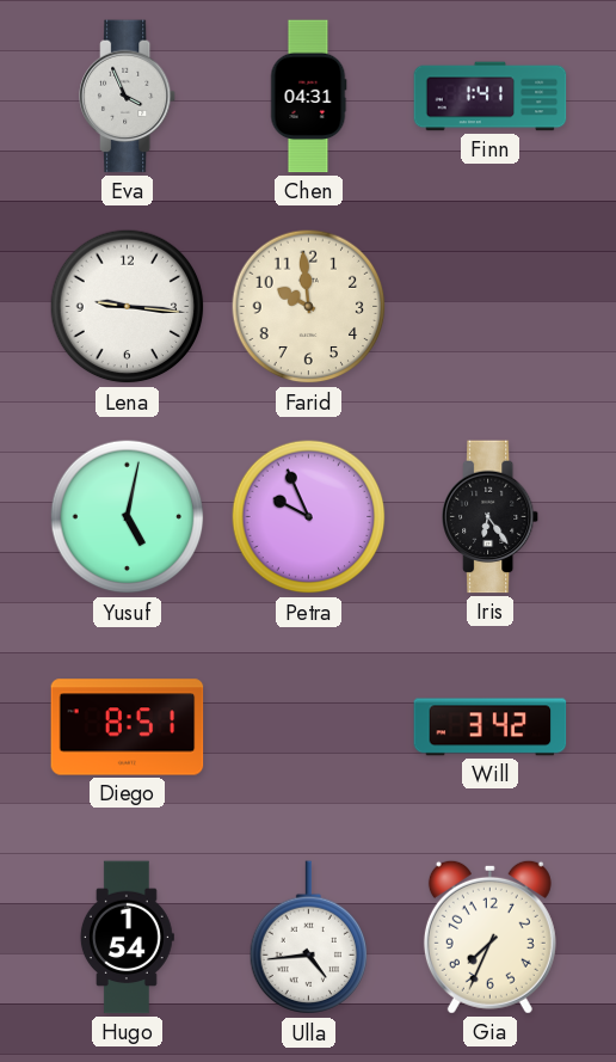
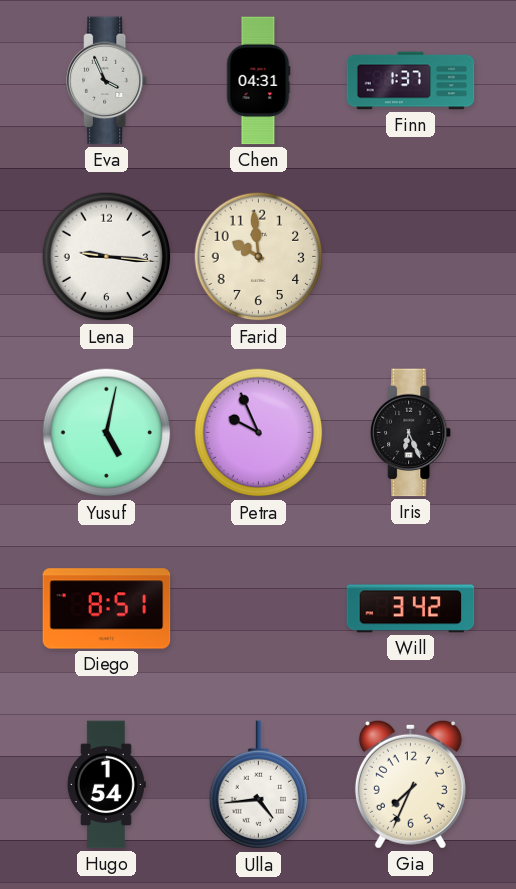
Finn: 1:41 -> 1:37
Iris: 6:24 -> 6:26
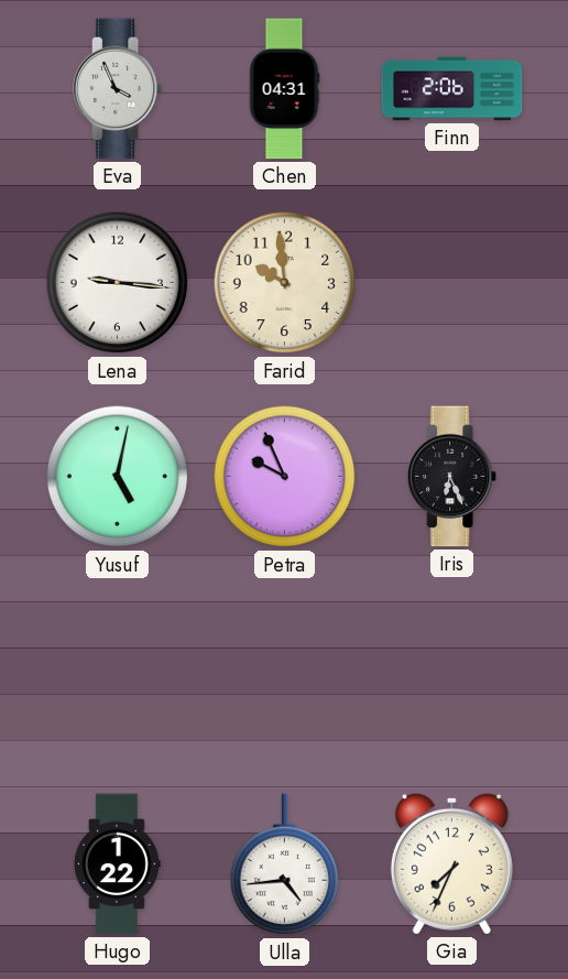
Finn: 1:37 -> 2:06
Diego: 8:51 -> none
Will: 3:42 -> none
Hugo: 1:54 -> 1:22
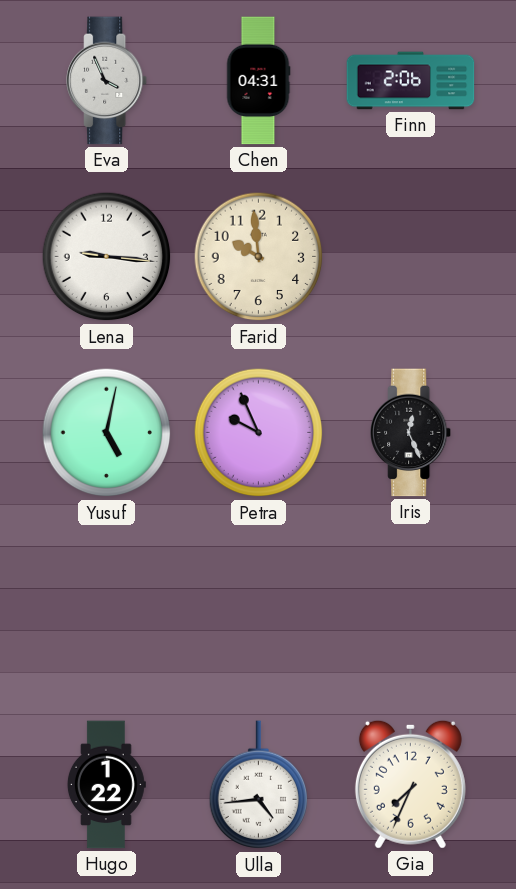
Iris: 6:26 -> 12:26
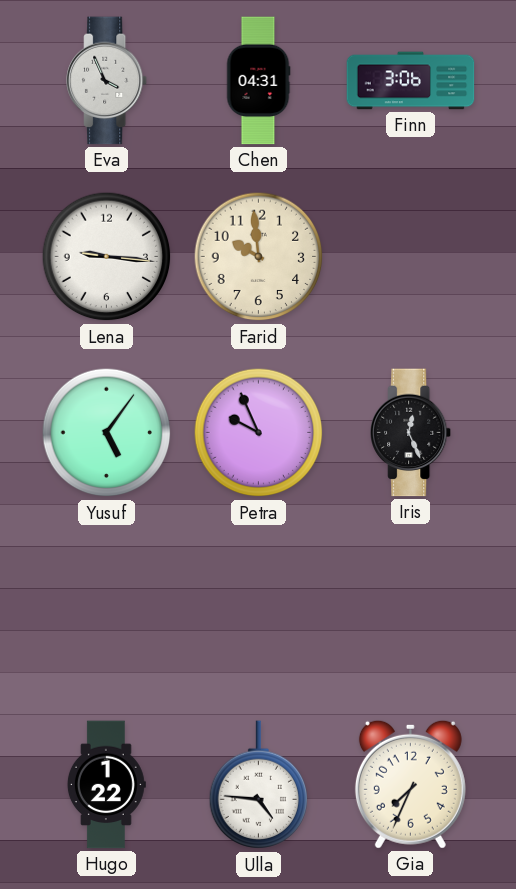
Finn: 2:06 -> 3:06
Yusuf: 5:02 -> 5:06
Ulla: 4:44 -> 4:46
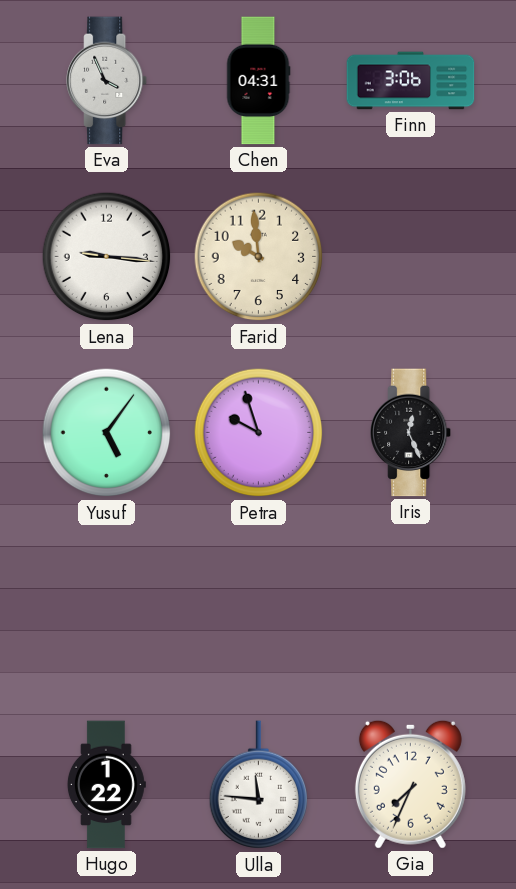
Petra: 9:56 -> 9:57
Ulla: 4:46 -> 11:46
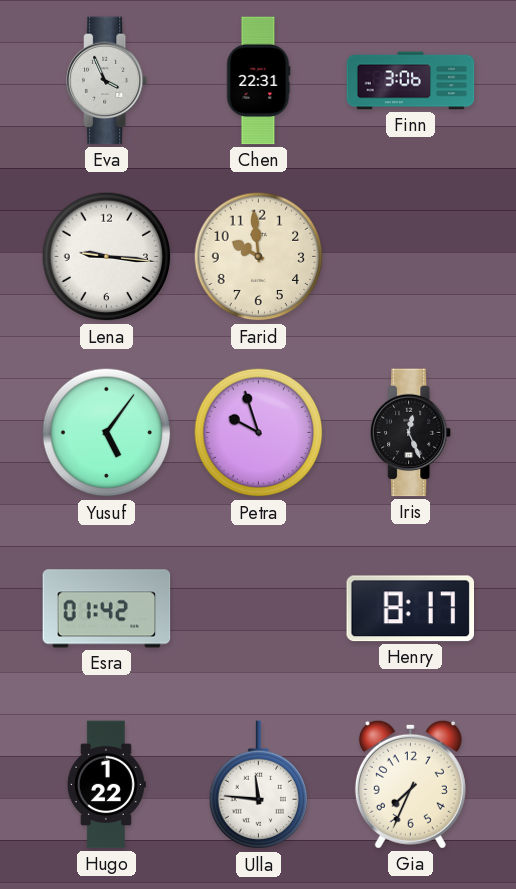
Chen: 04:31 -> 22:31
Esra: none -> 01:42
Henry: none -> 8:17
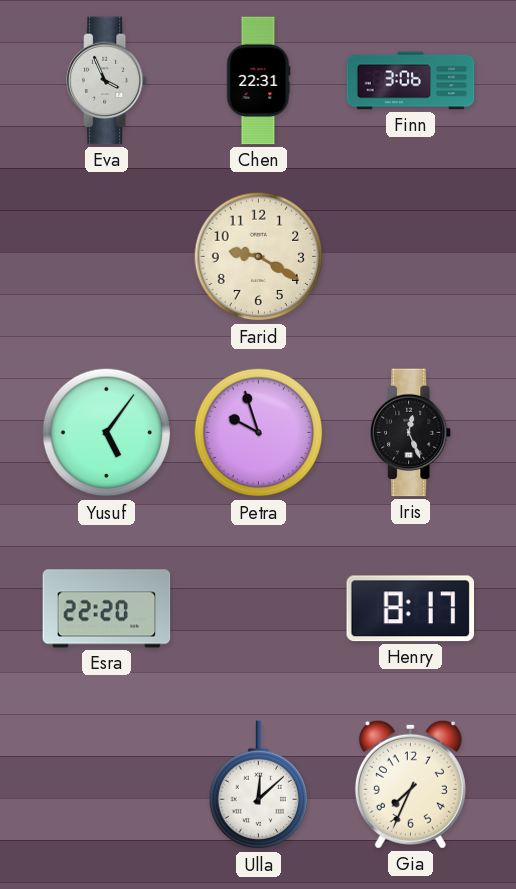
Lena: 9:16 -> none
Farid: 9:59 -> 9:20
Esra: 01:42 -> 22:20
Hugo: 1:22 -> none
Ulla: 11:46 -> 12:08
